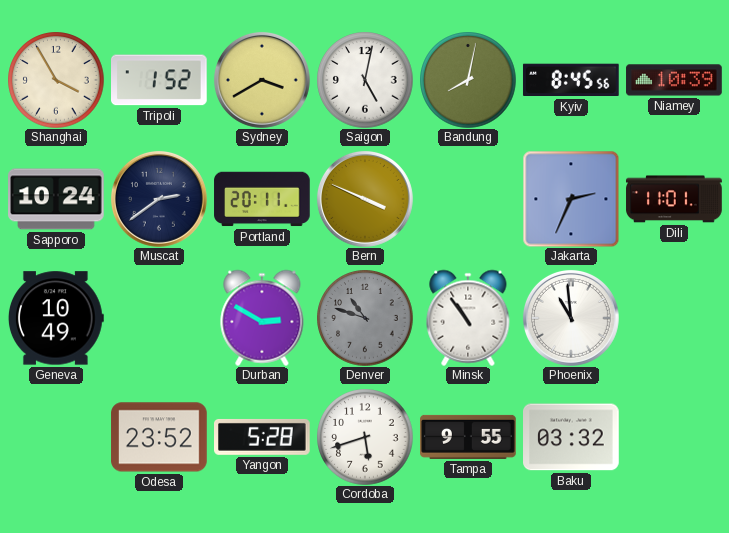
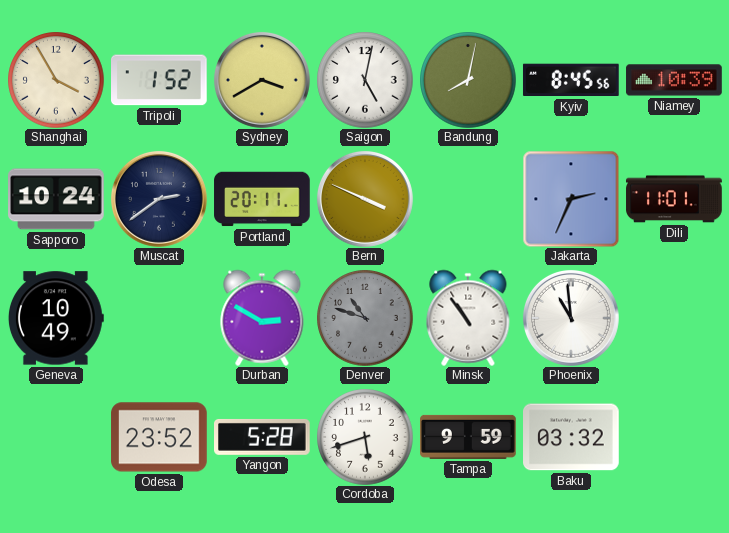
Tampa: 9:55 -> 9:59
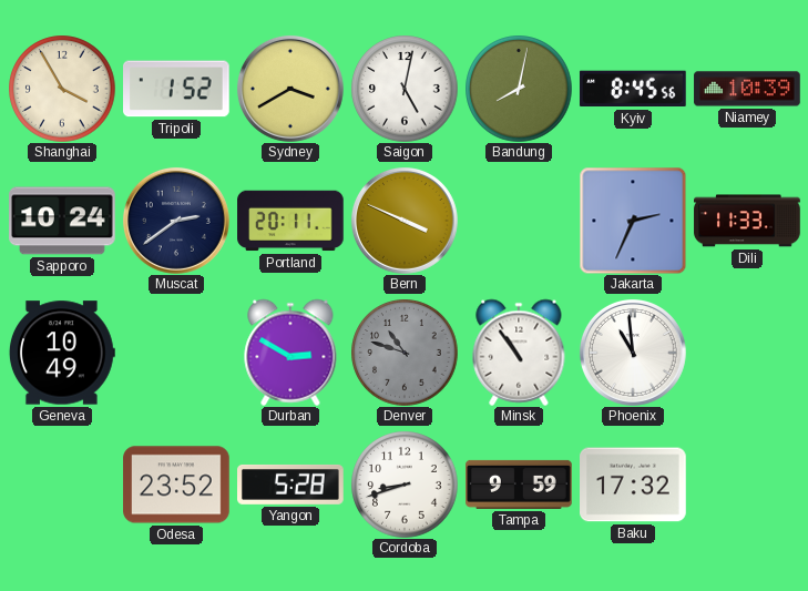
Dili: 11:01 -> 11:33
Cordoba: 5:42 -> 8:42
Baku: 03:32 -> 17:32
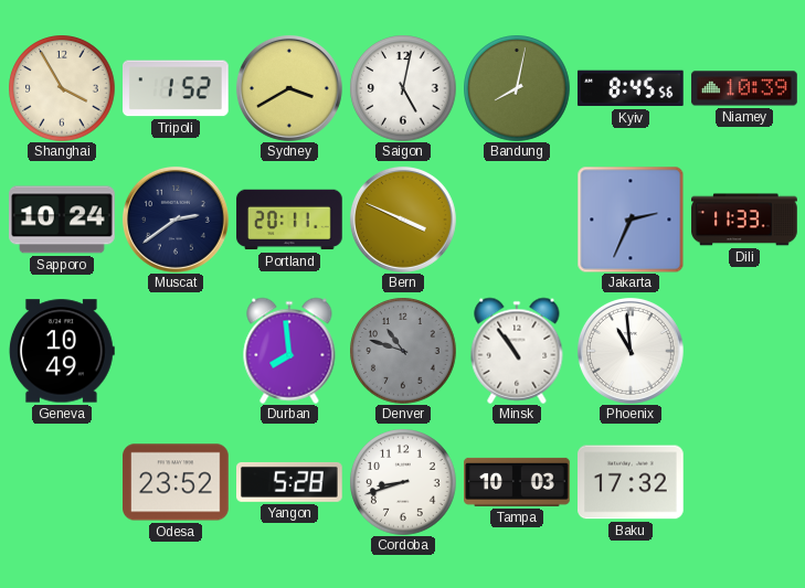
Durban: 2:50 -> 7:59
Tampa: 9:59 -> 10:03
